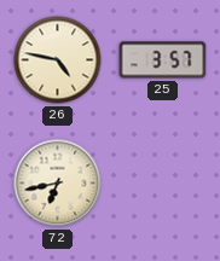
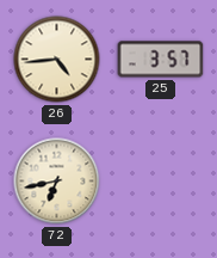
26: 4:47 -> 4:44
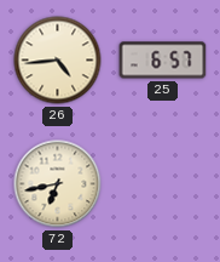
25: 3:57 -> 6:57
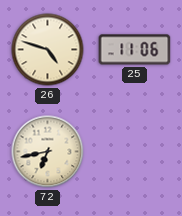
26: 4:44 -> 4:48
25: 6:57 -> 11:06
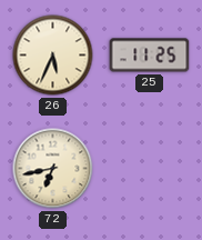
26: 4:48 -> 5:34
25: 11:06 -> 11:25
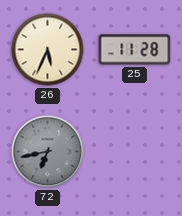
25: 11:25 -> 11:28
72 dial: cream -> grey
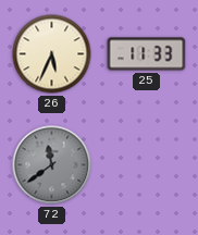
25: 11:28 -> 11:33
72: 6:43 -> 11:39
